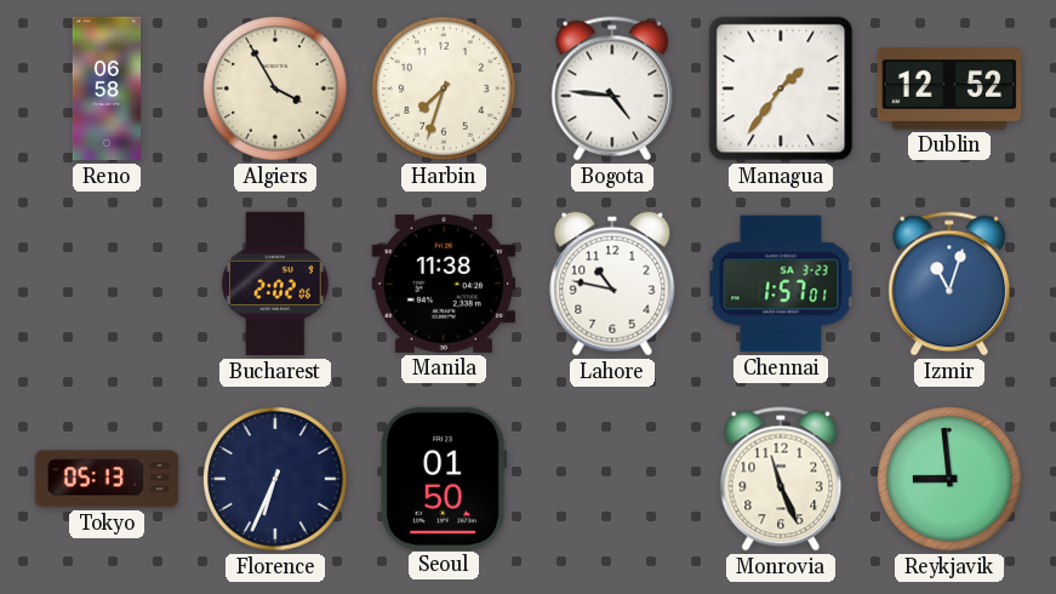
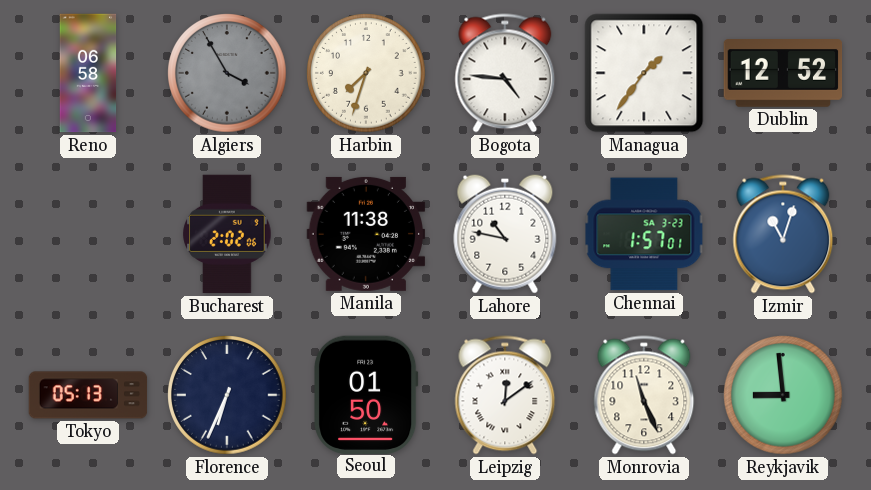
Algiers dial: cream -> grey
Leipzig: none -> 12:09
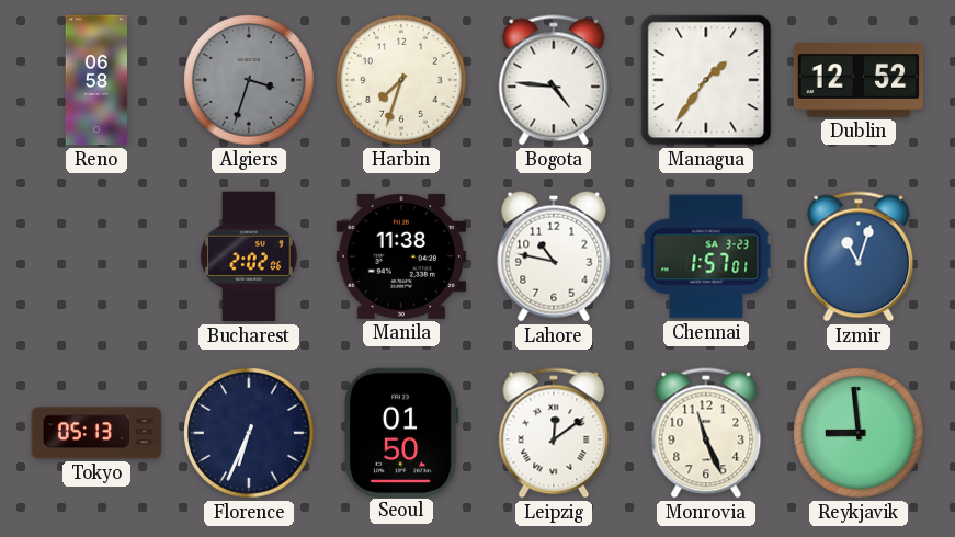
Algiers: 3:55 -> 3:33
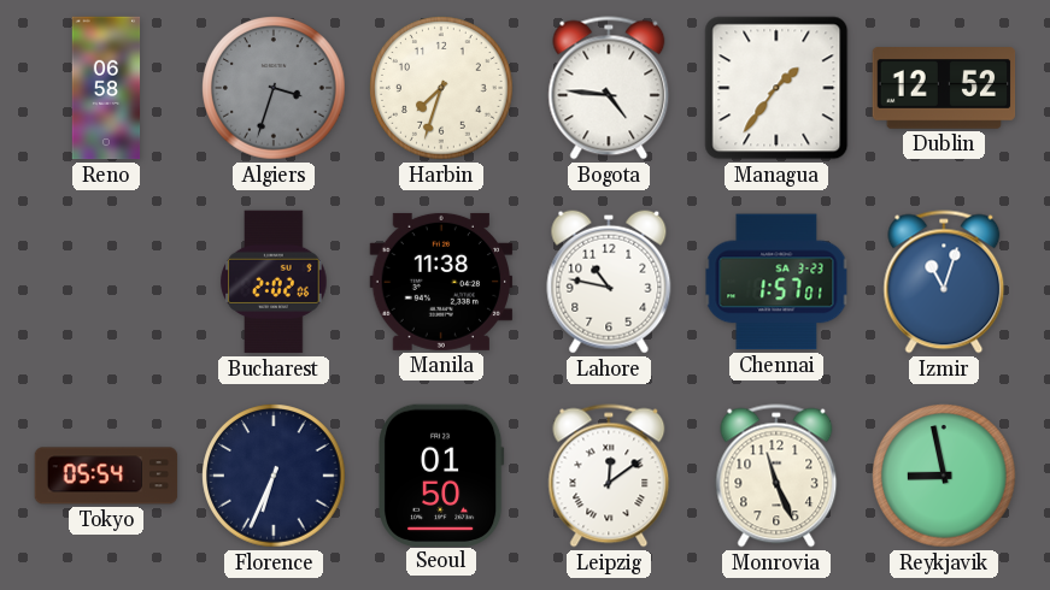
Tokyo: 05:13 -> 05:54
Reykjavik: 8:59 -> 8:58
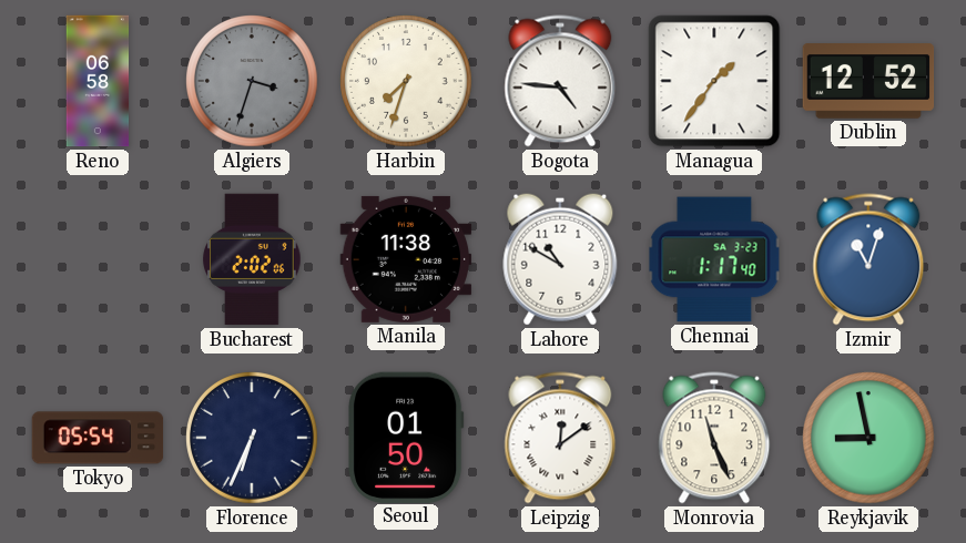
Lahore: 10:47 -> 10:50
Chennai: 1:57 -> 1:17
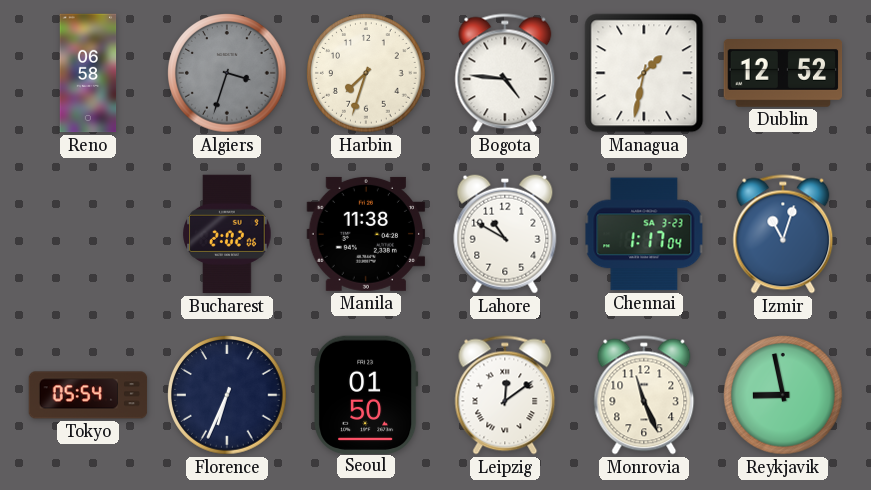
Managua: 1:36 -> 1:32
Chennai: 1:17:40 -> 1:17:04
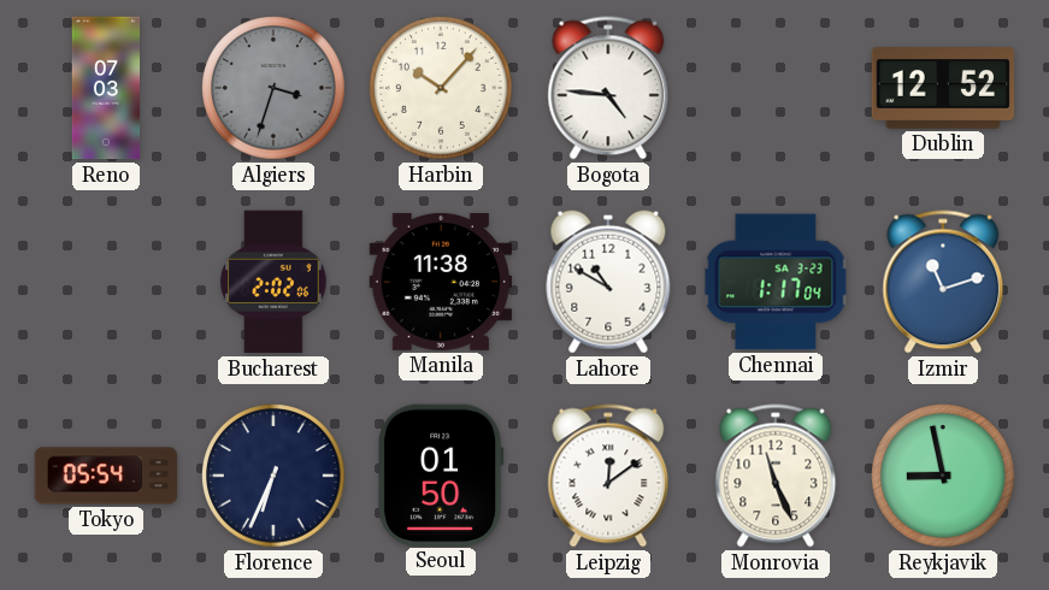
Reno: 06:58 -> 07:03
Harbin: 7:33 -> 10:07
Managua: 1:32 -> none
Izmir: 11:03 -> 11:12
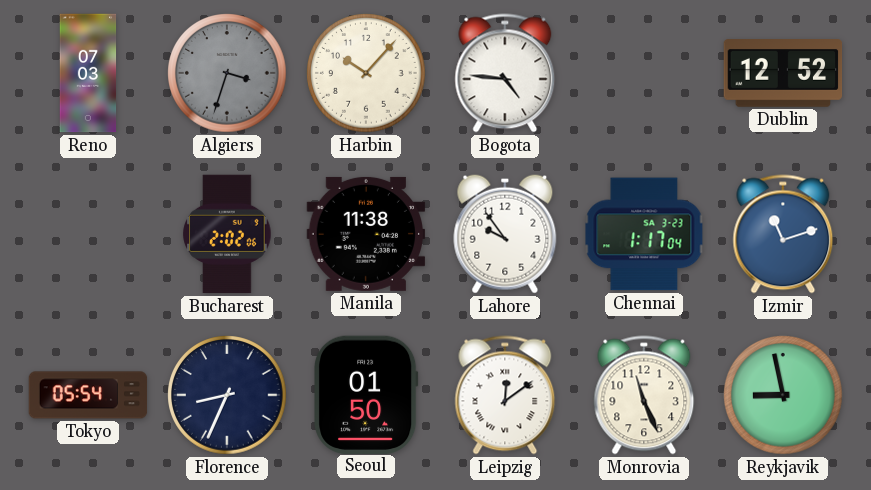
Lahore: 10:50 -> 9:54
Florence: 6:34 -> 8:34
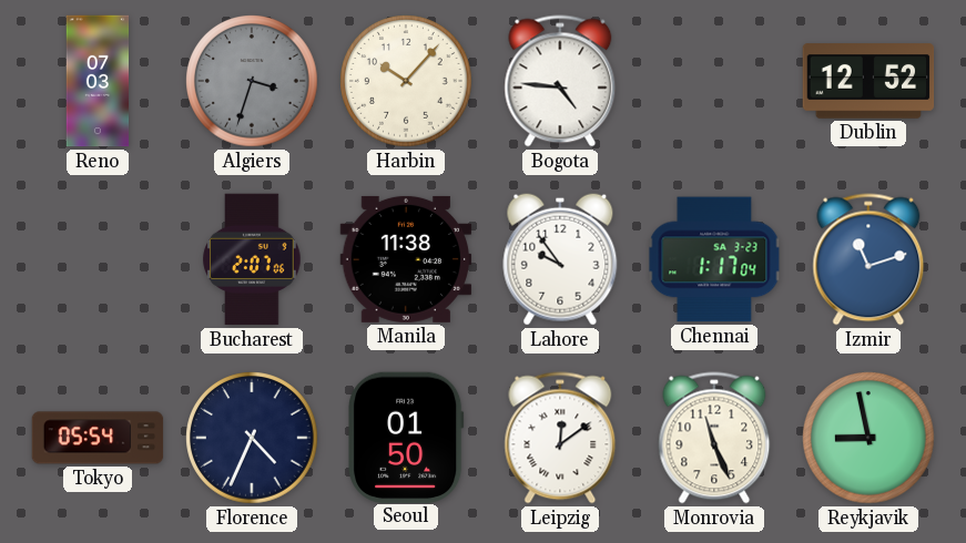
Bucharest: 2:02 -> 2:07
Florence: 8:34 -> 4:34
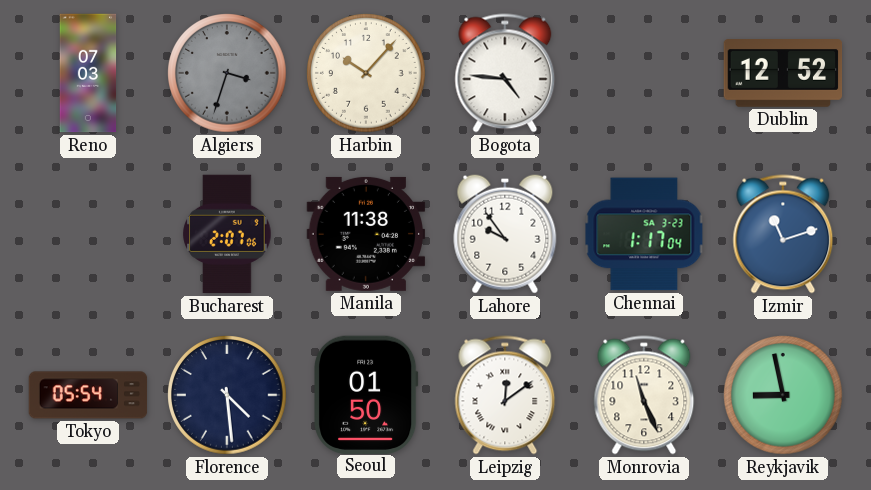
Florence: 4:34 -> 4:29
